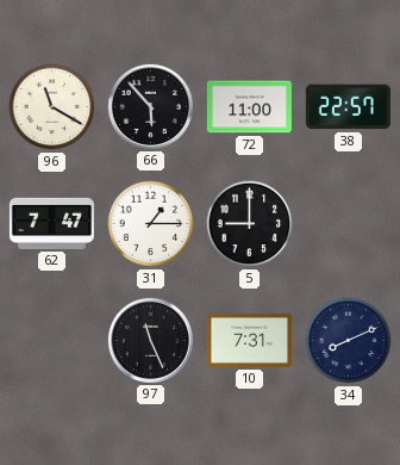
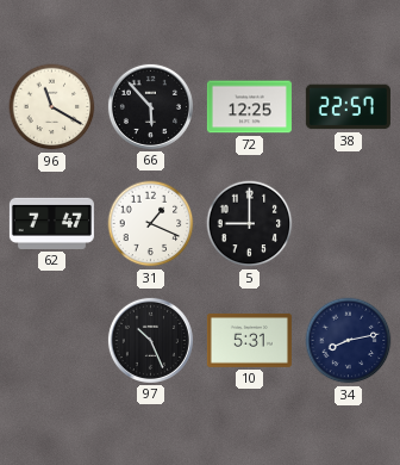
72: 11:00 -> 12:25
31: 1:15 -> 1:19
97: 11:26 -> 10:26
10: 7:31 -> 5:31
34: 8:11 -> 8:13
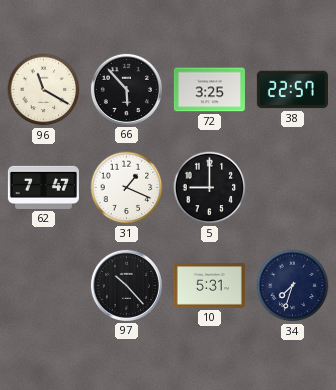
72: 12:25 -> 3:25
97: 10:26 -> 10:23
34: 8:13 -> 7:33
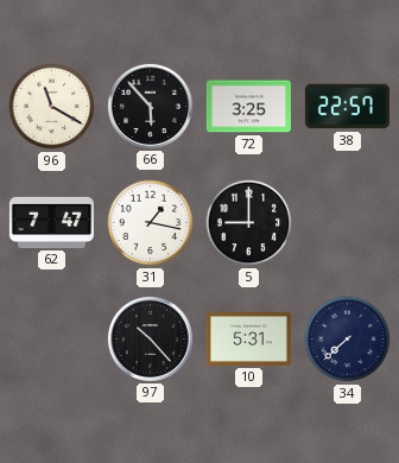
31: 1:19 -> 1:17
34: 7:33 -> 7:38
